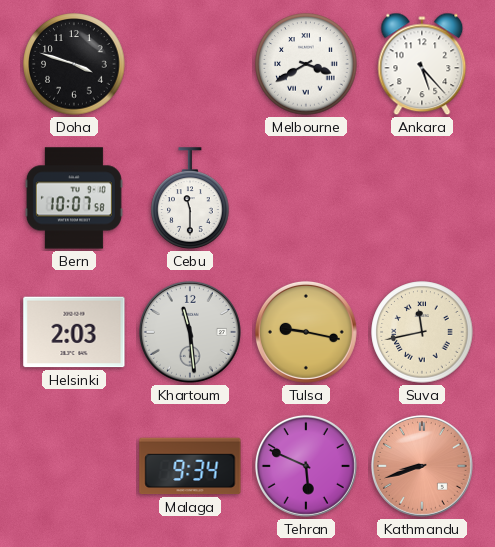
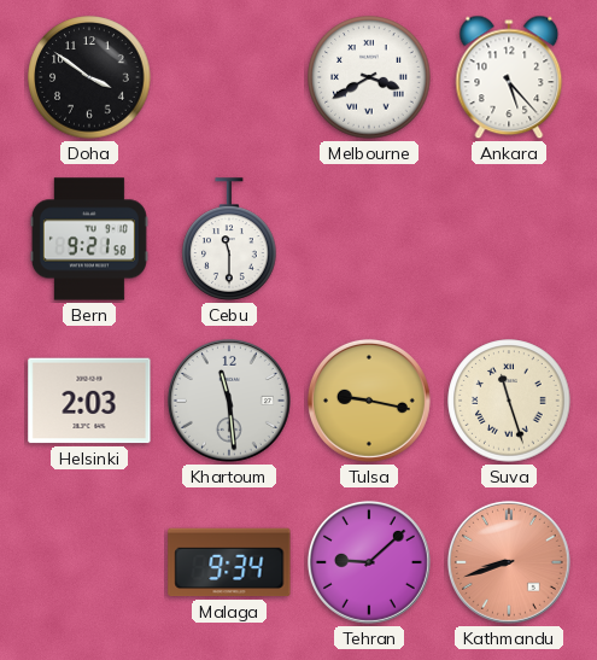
Doha: 3:48 -> 3:51
Bern: 10:07 -> 9:21
Suva: 11:43 -> 11:27
Tehran: 5:49 -> 9:08
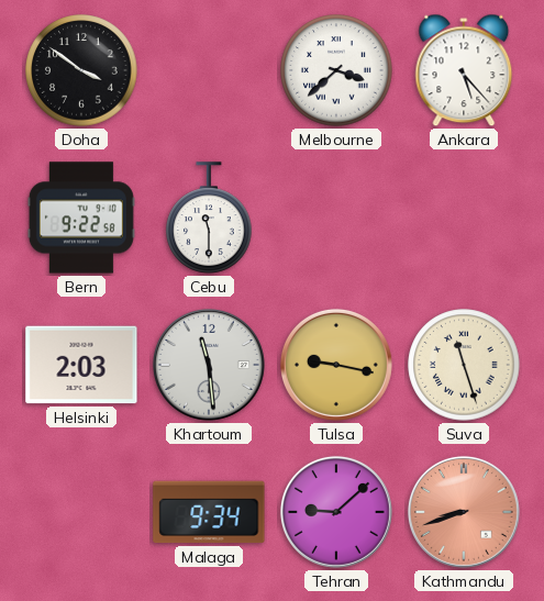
Melbourne: 3:40 -> 3:38
Bern: 9:21 -> 9:22
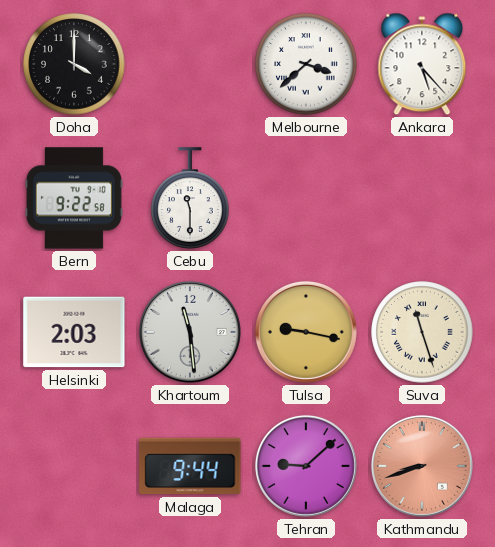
Doha: 3:51 -> 4:00
Malaga: 9:34 -> 9:44
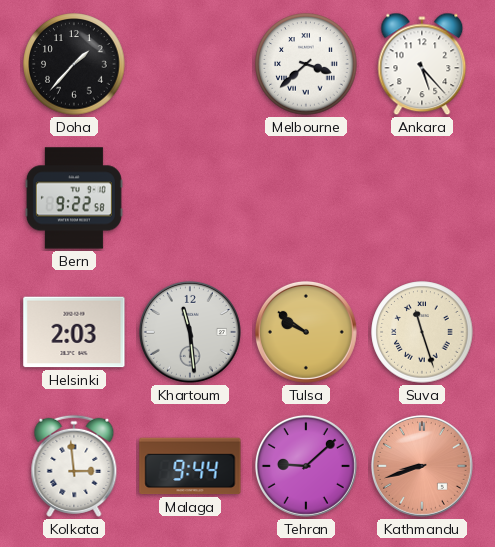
Doha: 4:00 -> 1:37
Cebu: 11:30 -> none
Tulsa: 9:17 -> 9:51
Kolkata: none -> 2:59
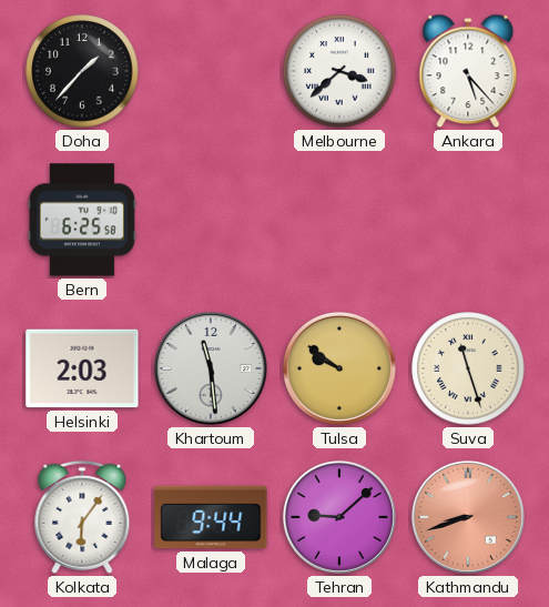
Bern: 9:22 -> 6:25
Kolkata: 2:59 -> 6:06
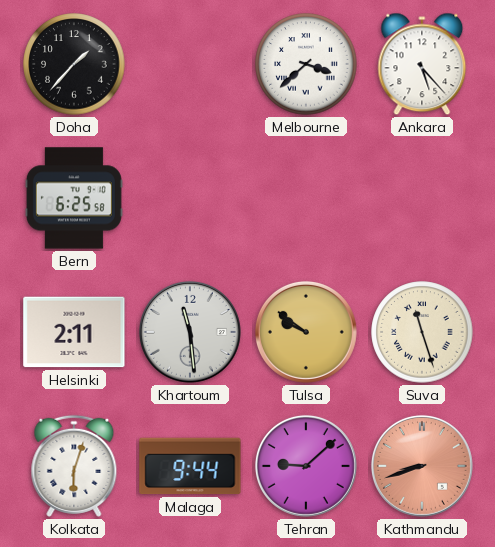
Helsinki: 2:03 -> 2:11
Kolkata: 6:06 -> 6:03
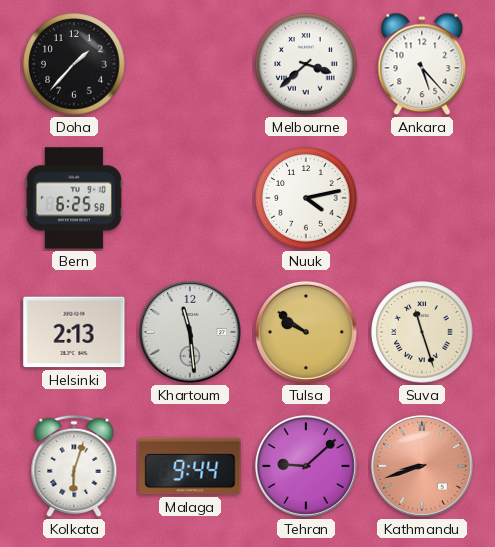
Nuuk: none -> 4:13
Helsinki: 2:11 -> 2:13
